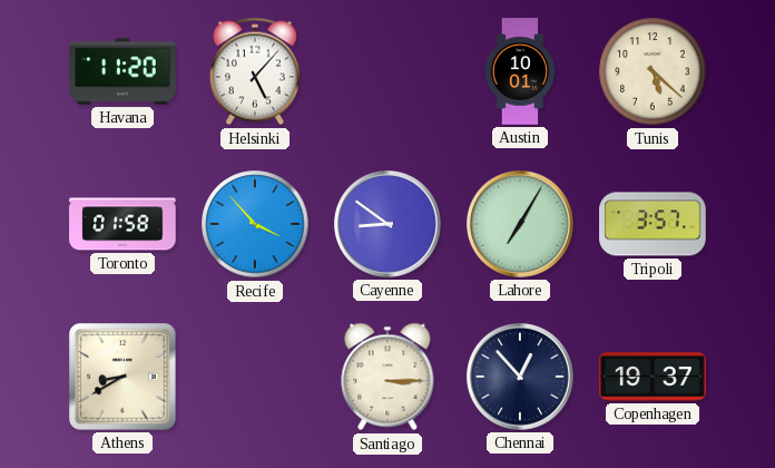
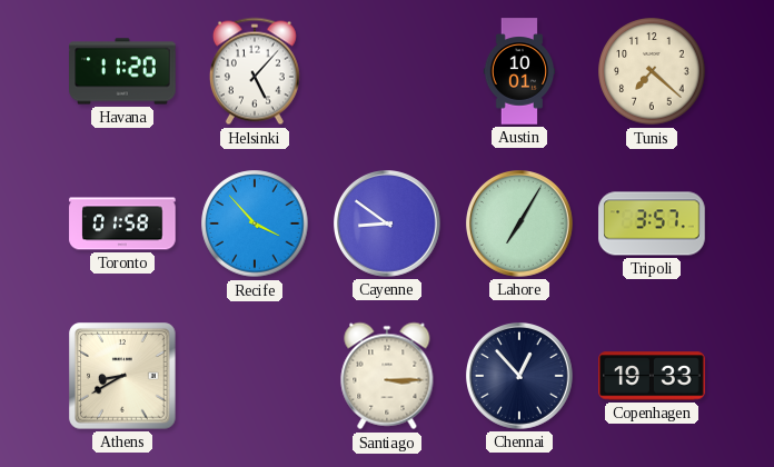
Tunis: 5:22 -> 7:22
Copenhagen: 19:37 -> 19:33
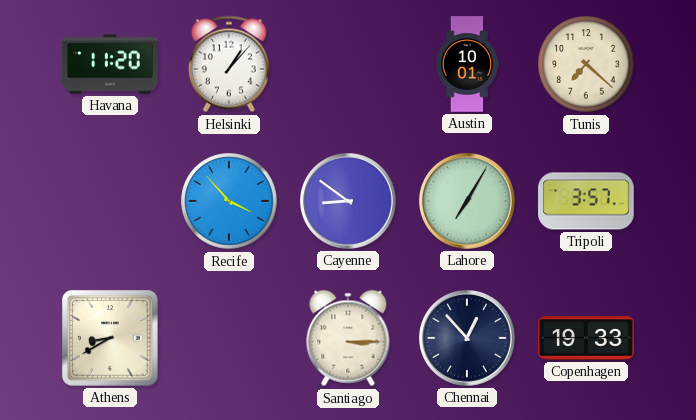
Helsinki: 5:07 -> 1:07
Toronto: 01:58 -> none
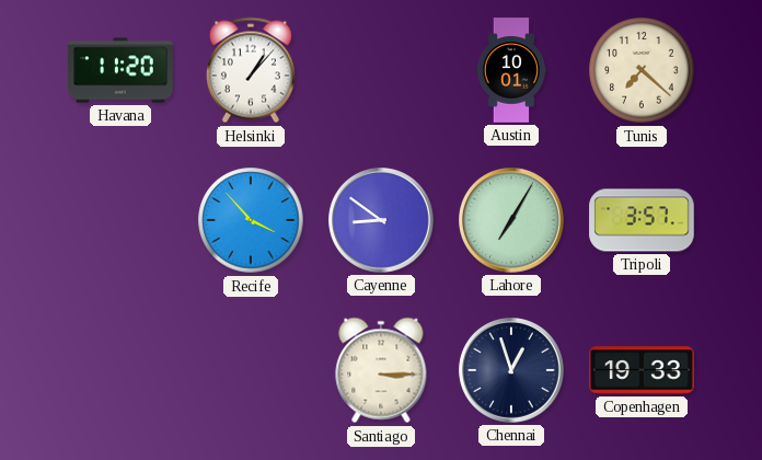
Athens: 8:40 -> none
Chennai: 12:53 -> 12:57
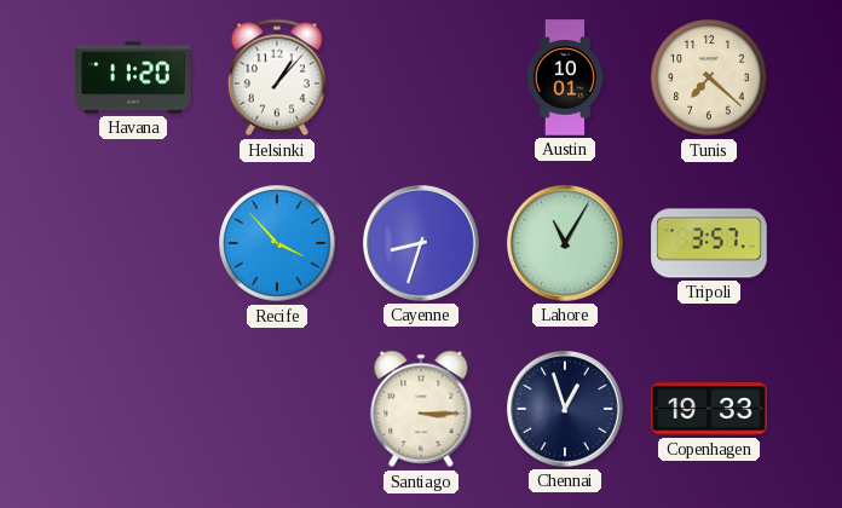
Cayenne: 8:51 -> 8:33
Lahore: 7:05 -> 11:05
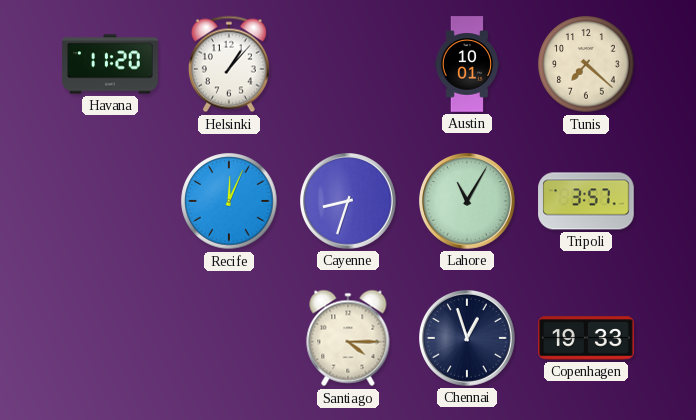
Recife: 3:53 -> 12:04
Santiago: 3:15 -> 4:15
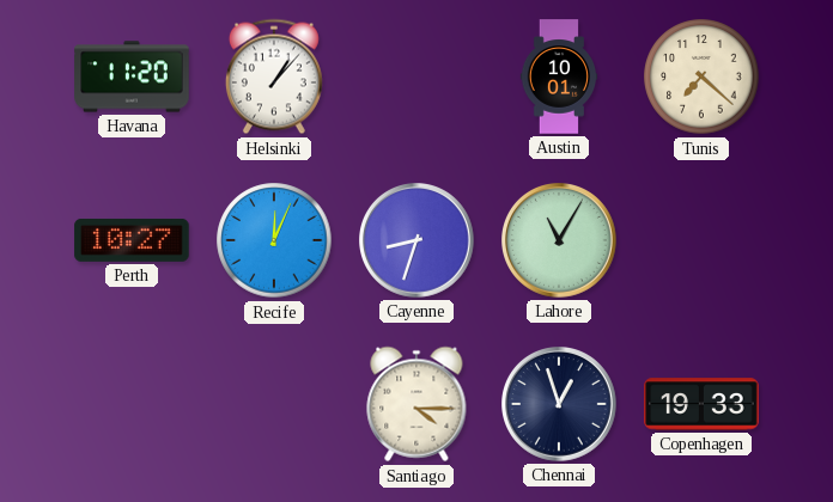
Perth: none -> 10:27
Tripoli: 3:57 -> none
